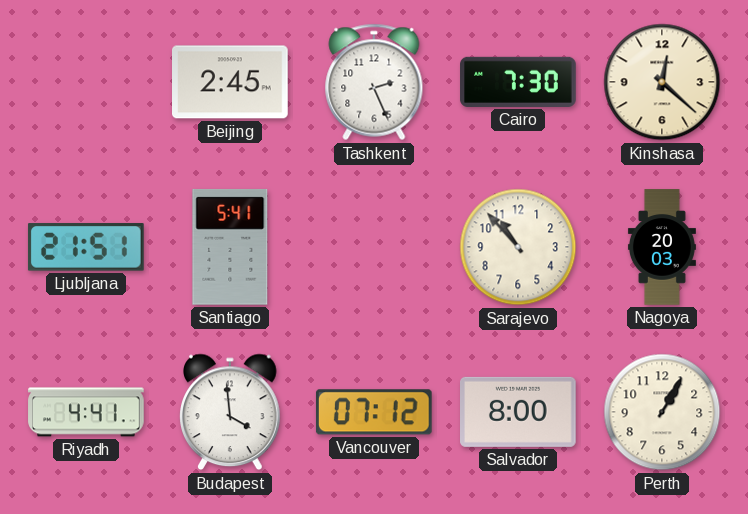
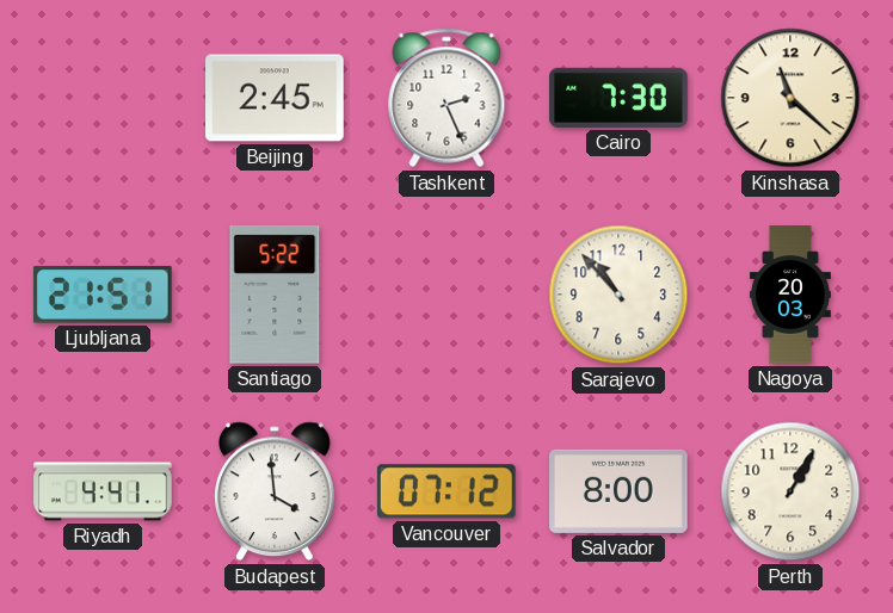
Kinshasa: 12:22 -> 11:22
Santiago: 5:41 -> 5:22
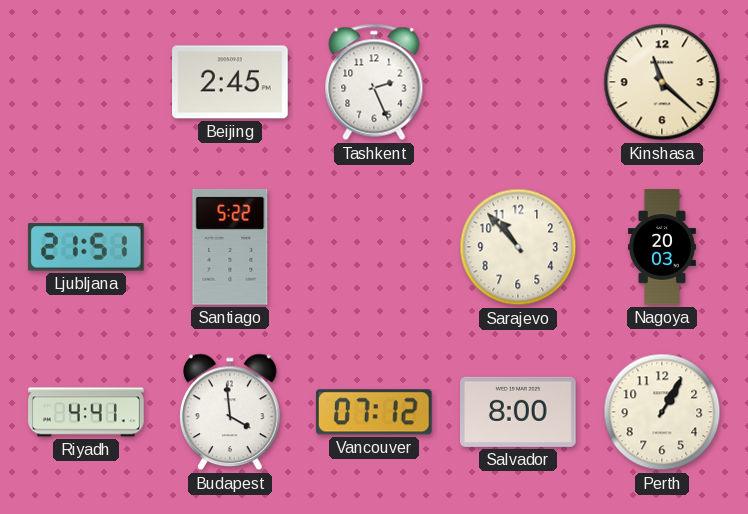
Cairo: 7:30 -> none
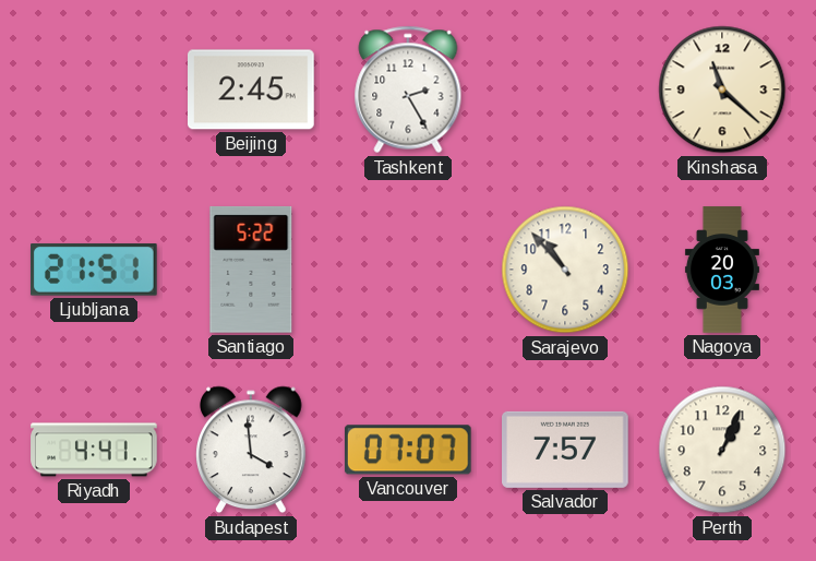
Tashkent: 2:26 -> 2:25
Vancouver: 07:12 -> 07:07
Salvador: 8:00 -> 7:57
Perth: 1:05 -> 1:04
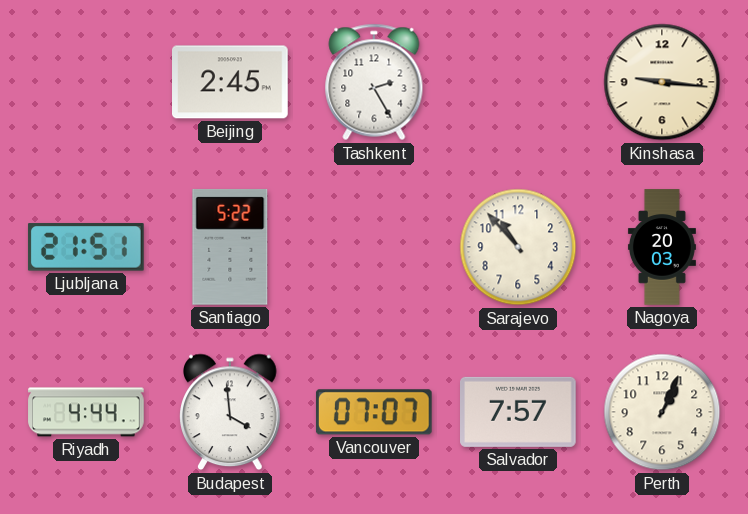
Kinshasa: 11:22 -> 9:16
Riyadh: 4:41 -> 4:44
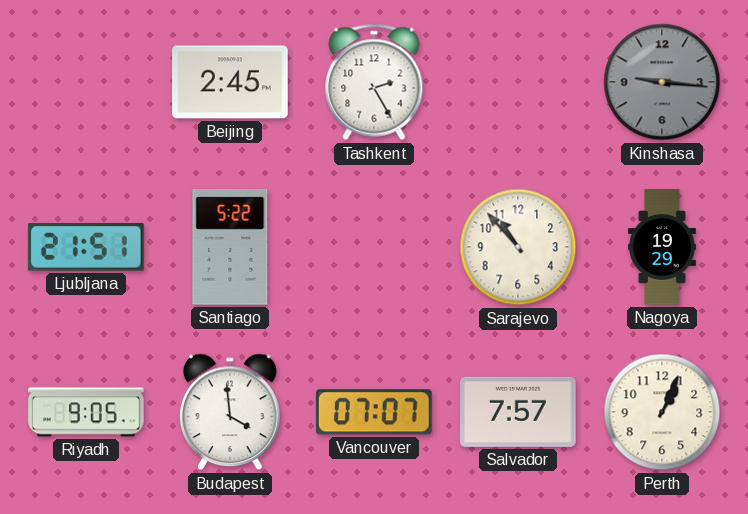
Kinshasa dial: cream -> grey
Nagoya: 20:03 -> 19:29
Riyadh: 4:44 -> 9:05
